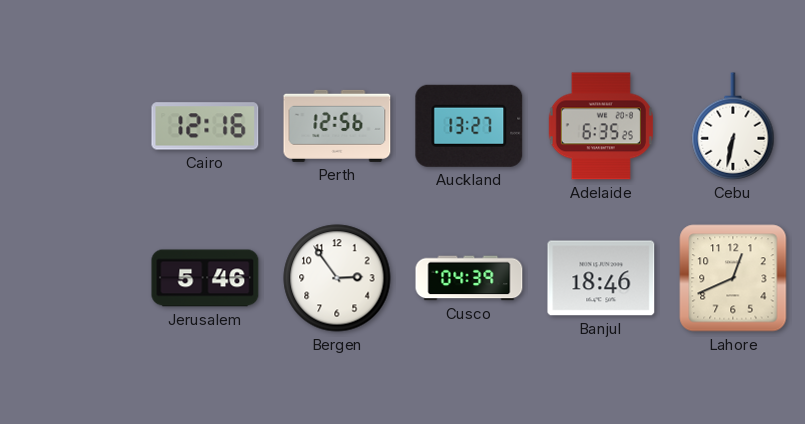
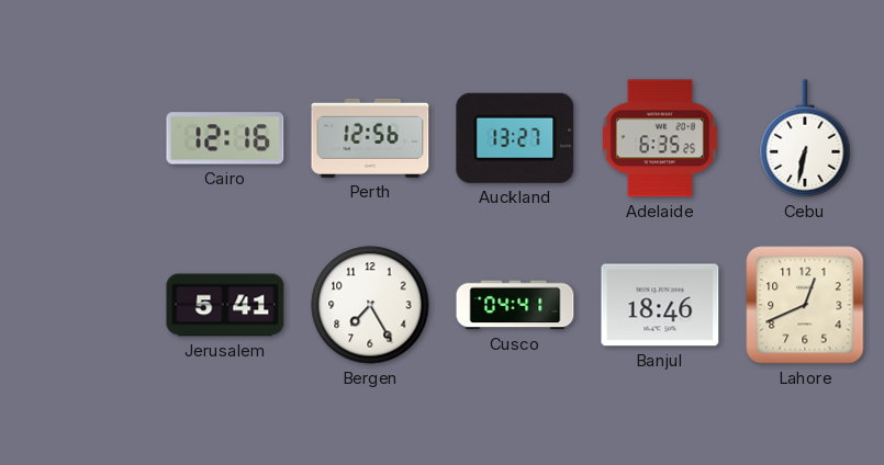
Jerusalem: 5:46 -> 5:41
Bergen: 2:54 -> 7:25
Cusco: 04:39 -> 04:41
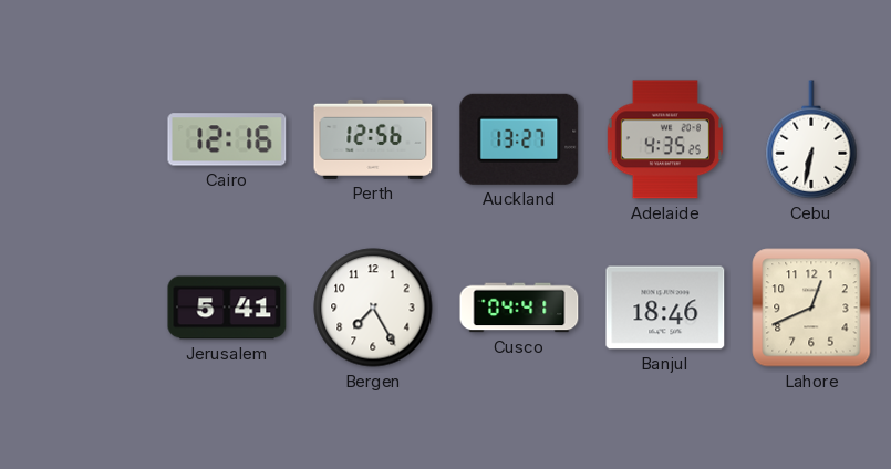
Adelaide: 6:35 -> 4:35
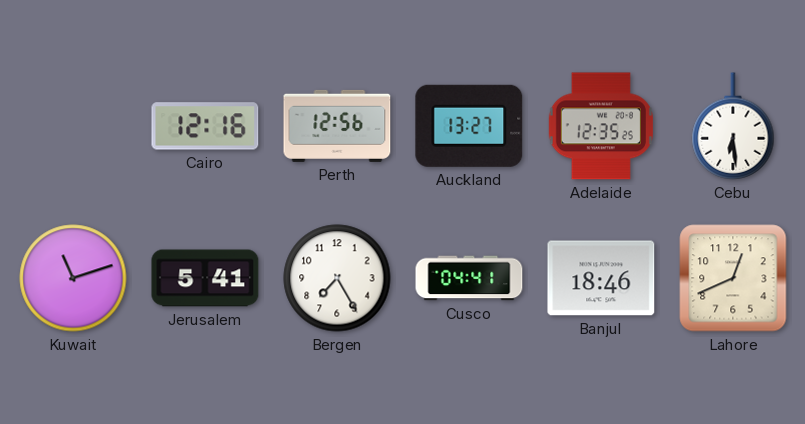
Adelaide: 4:35 -> 12:35
Cebu: 6:32 -> 6:29
Kuwait: none -> 11:12
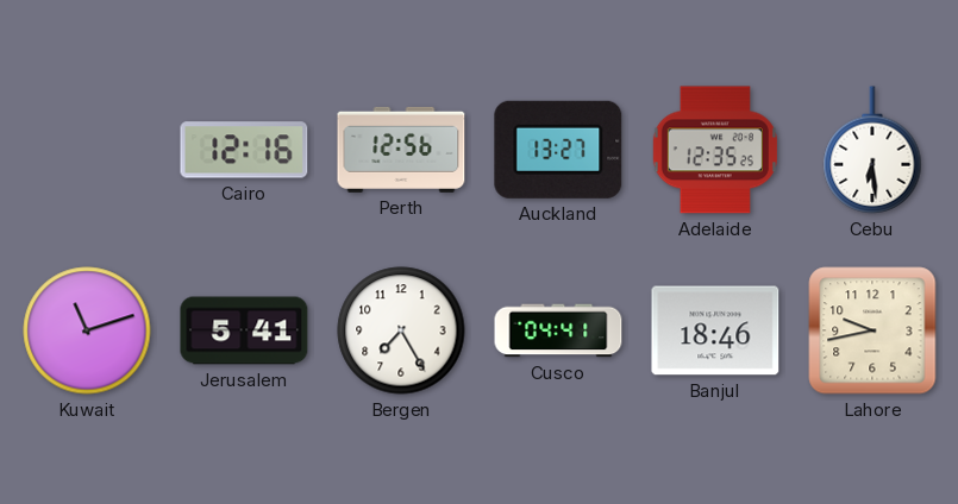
Lahore: 12:41 -> 9:43
